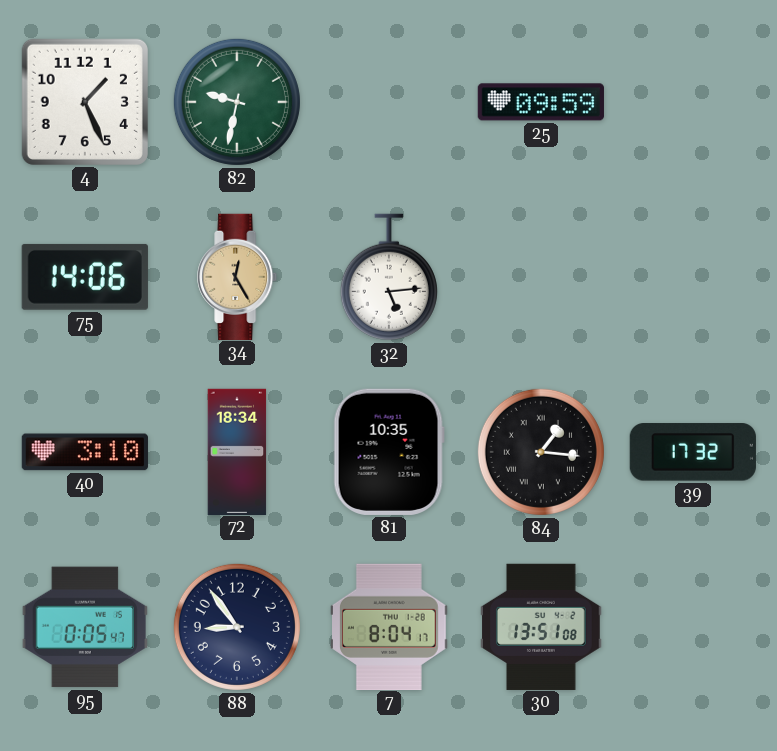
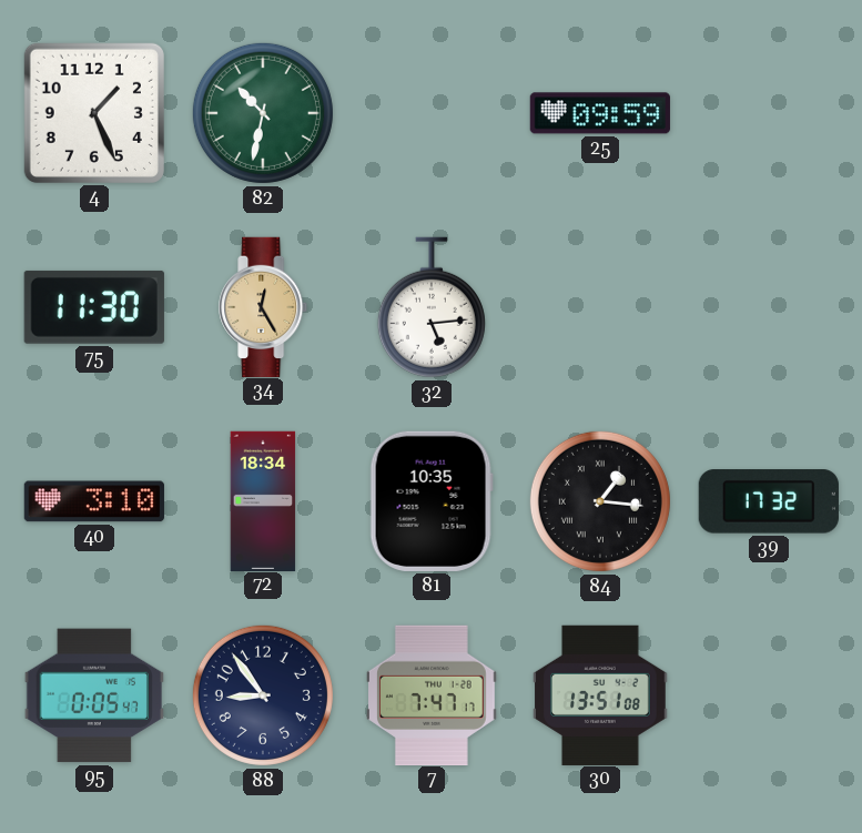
82: 9:32 -> 10:32
75: 14:06 -> 11:30
7: 8:04 -> 7:47
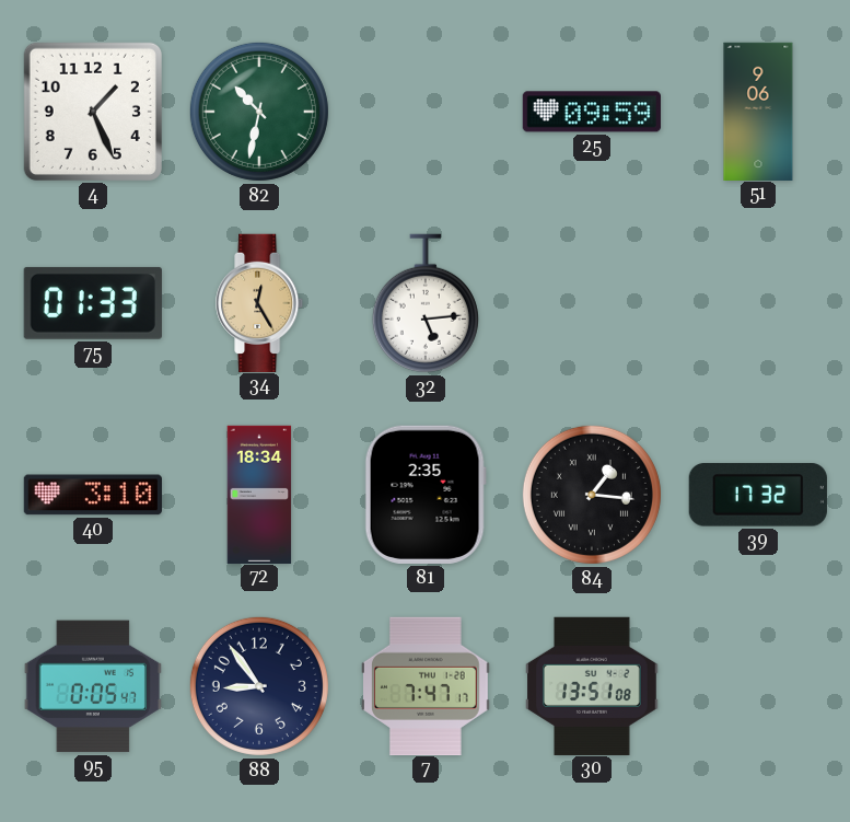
51: none -> 9:06
75: 11:30 -> 01:33
81: 10:35 -> 2:35
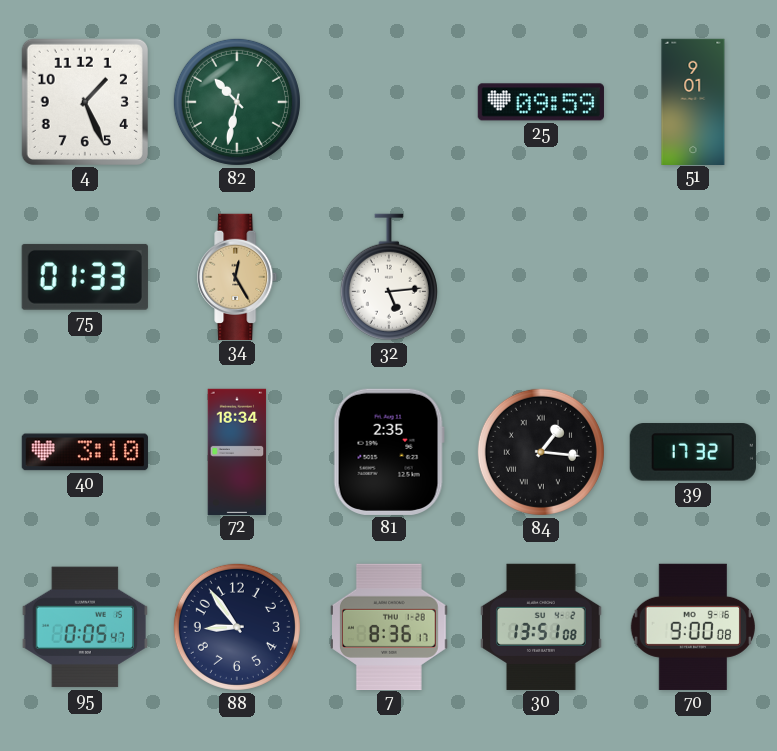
51: 9:06 -> 9:01
7: 7:47 -> 8:36
70: none -> 9:00
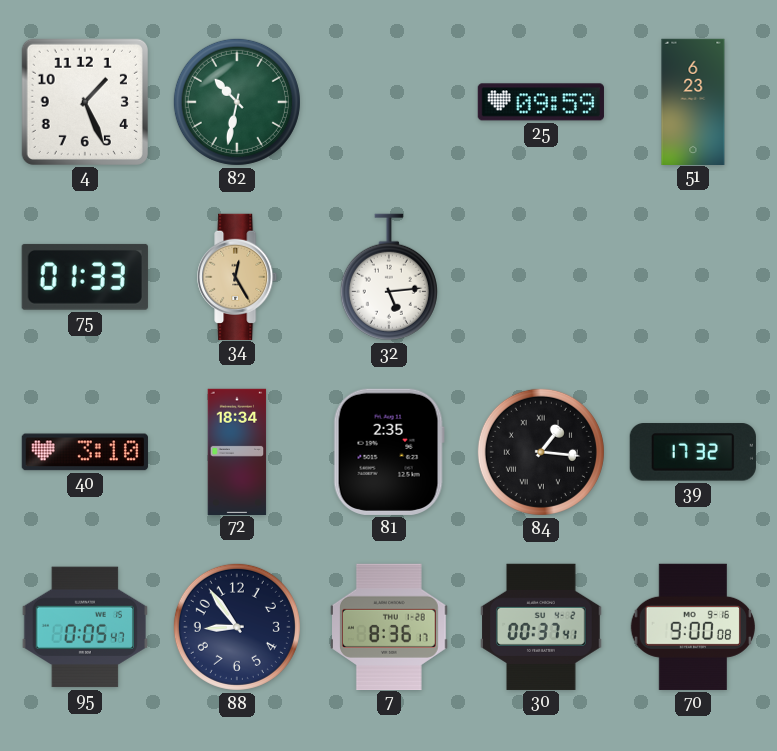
51: 9:01 -> 6:23
30: 13:51 -> 00:37
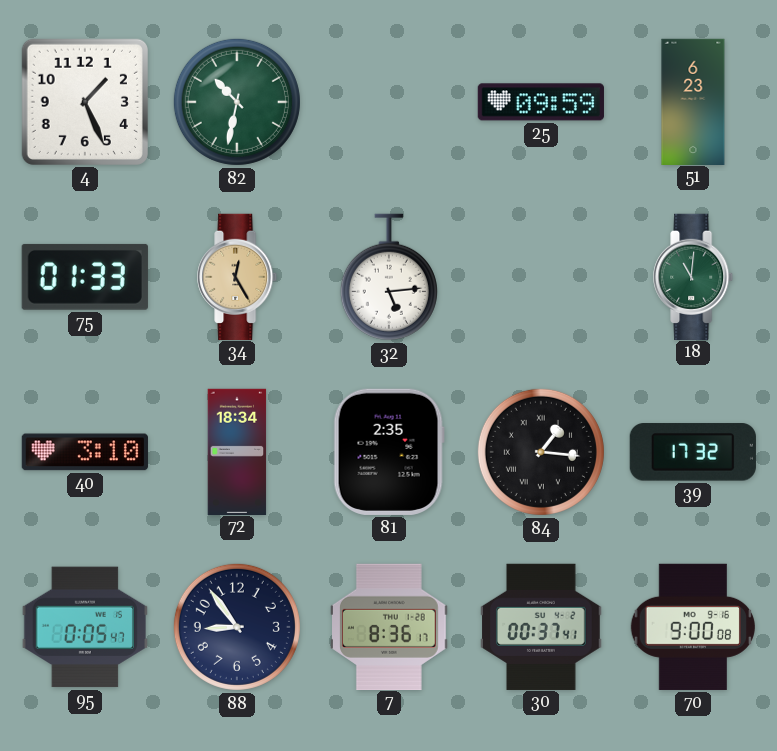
18: none -> 11:01
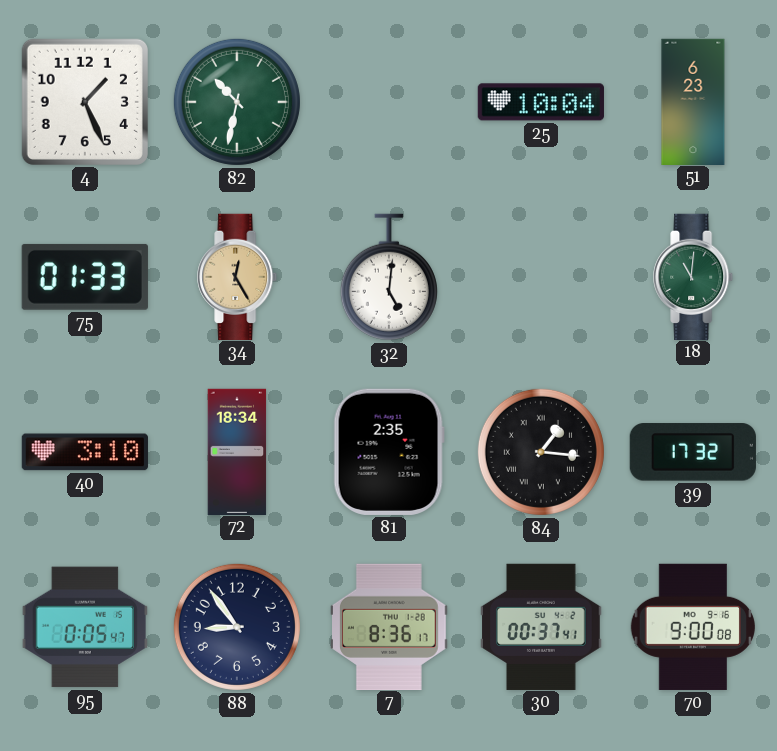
25: 09:59 -> 10:04
32: 5:14 -> 5:01
